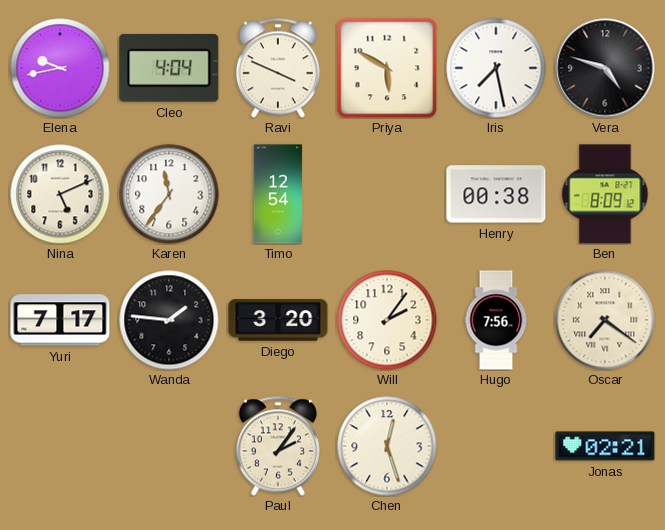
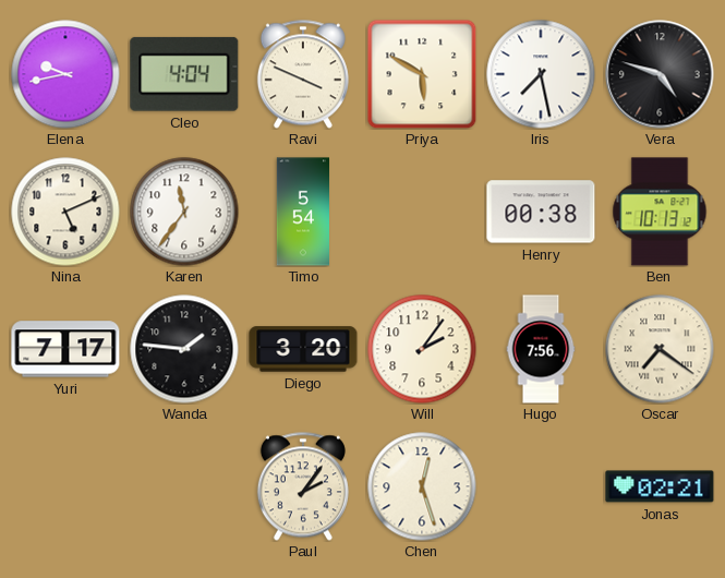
Timo: 12:54 -> 5:54
Ben: 8:09 -> 10:13
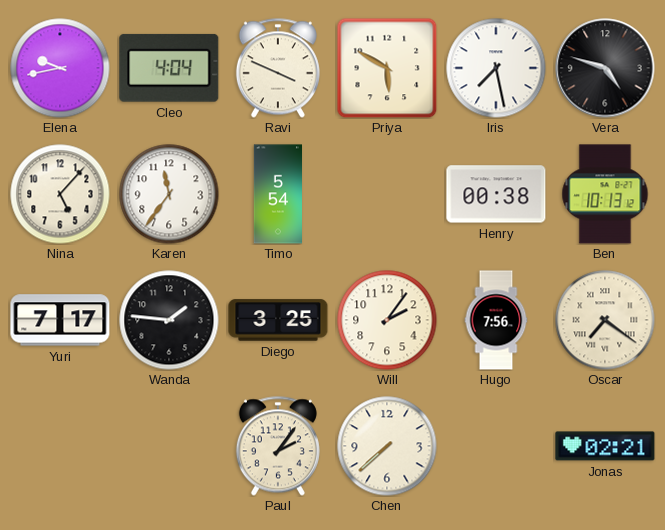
Nina: 5:11 -> 5:07
Diego: 3:20 -> 3:25
Chen: 12:27 -> 7:38
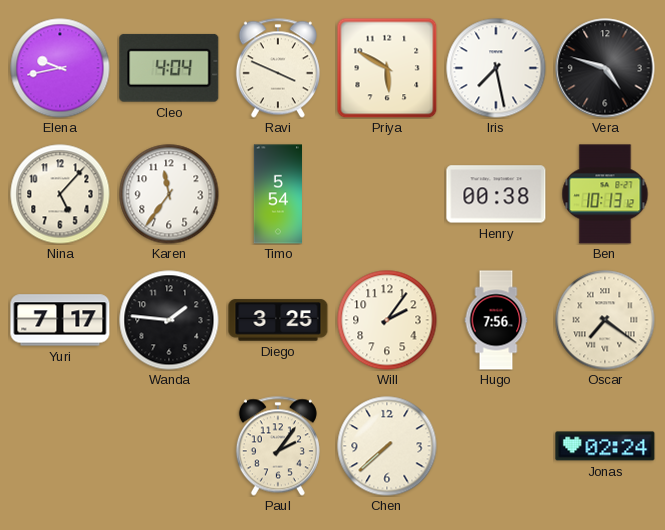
Jonas: 02:21 -> 02:24
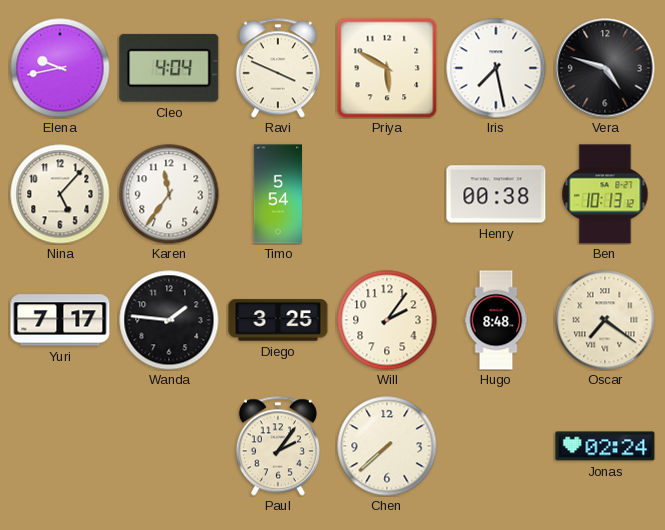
Hugo: 7:56 -> 8:48
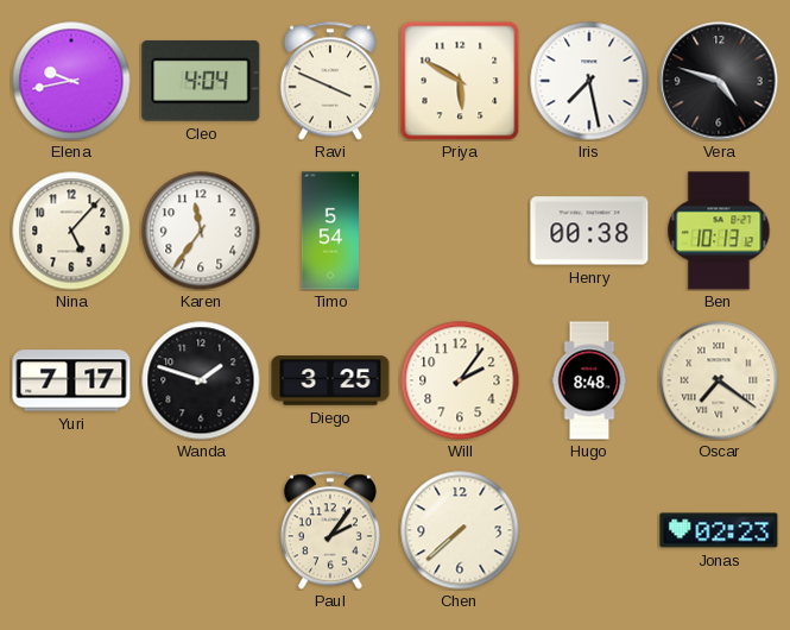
Wanda: 1:46 -> 1:48
Jonas: 02:24 -> 02:23
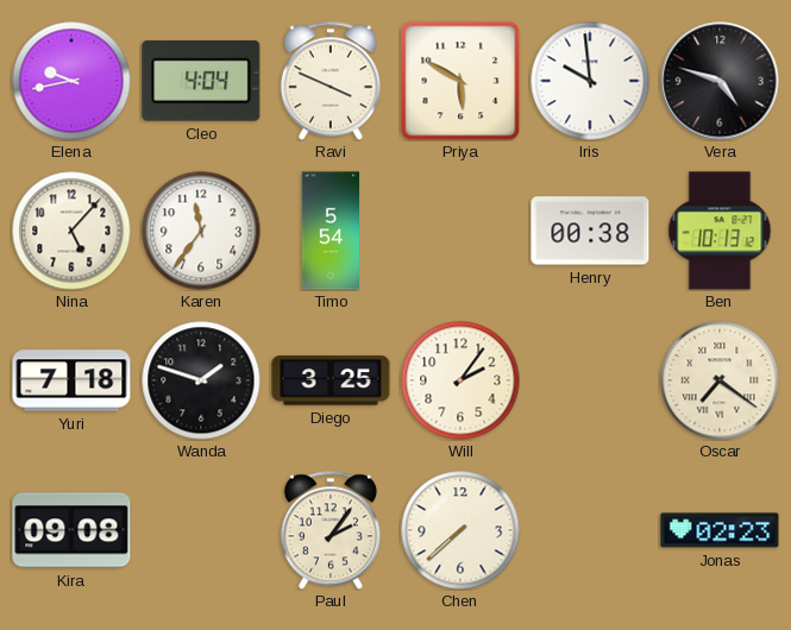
Iris: 7:28 -> 9:59
Yuri: 7:17 -> 7:18
Hugo: 8:48 -> none
Kira: none -> 09:08
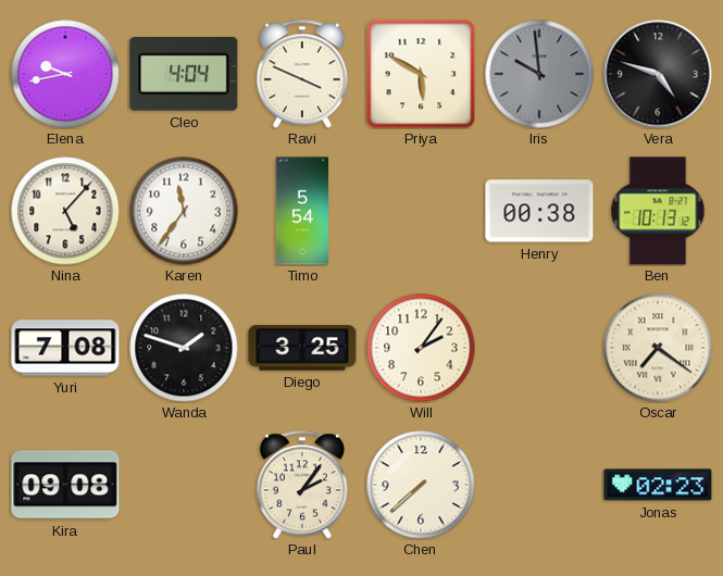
Iris dial: white -> grey
Yuri: 7:18 -> 7:08
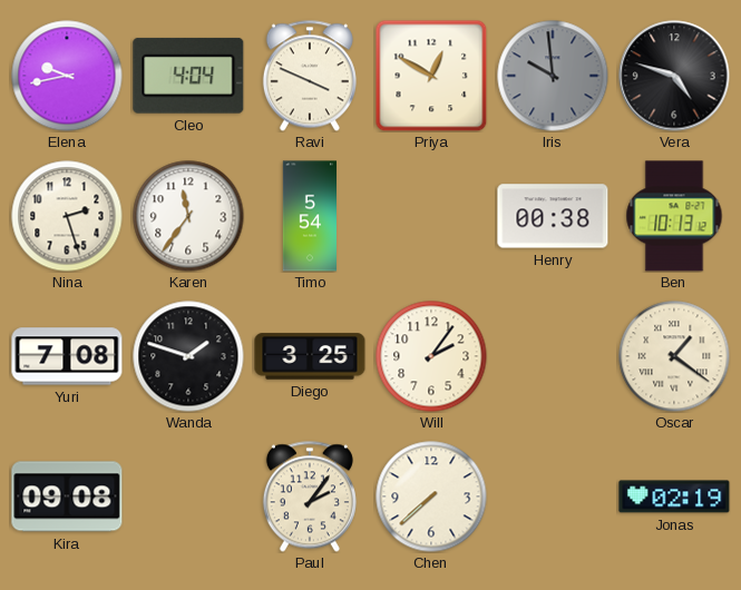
Priya: 5:50 -> 12:50
Nina: 5:07 -> 2:27
Oscar: 7:21 -> 1:21
Jonas: 02:23 -> 02:19
